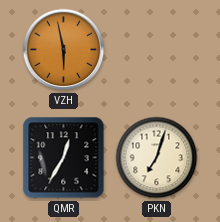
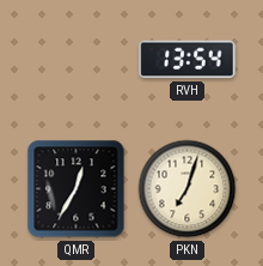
VZH: 5:58 -> none
RVH: none -> 13:54
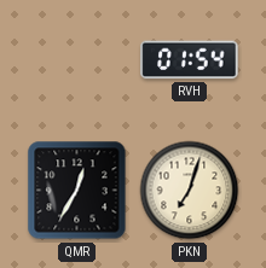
RVH: 13:54 -> 01:54
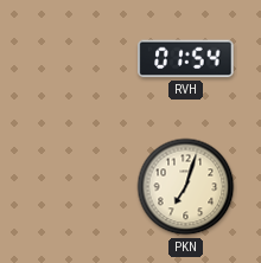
QMR: 12:35 -> none
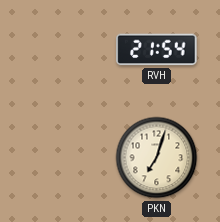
RVH: 01:54 -> 21:54
